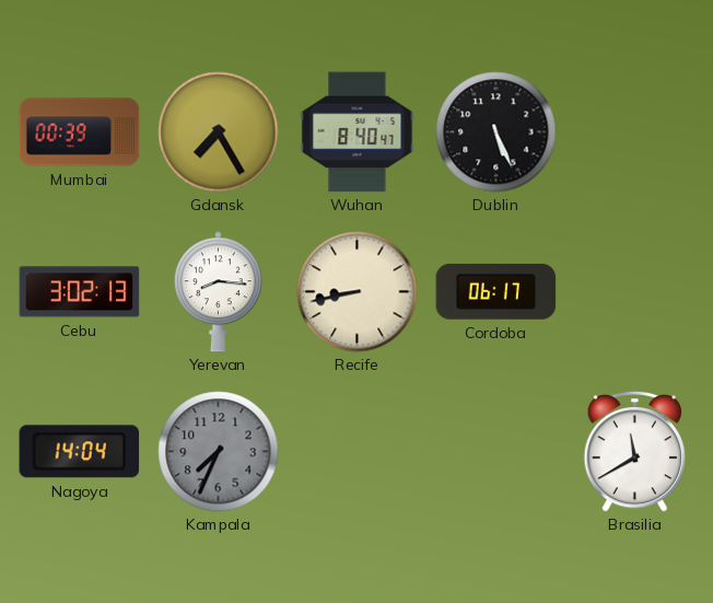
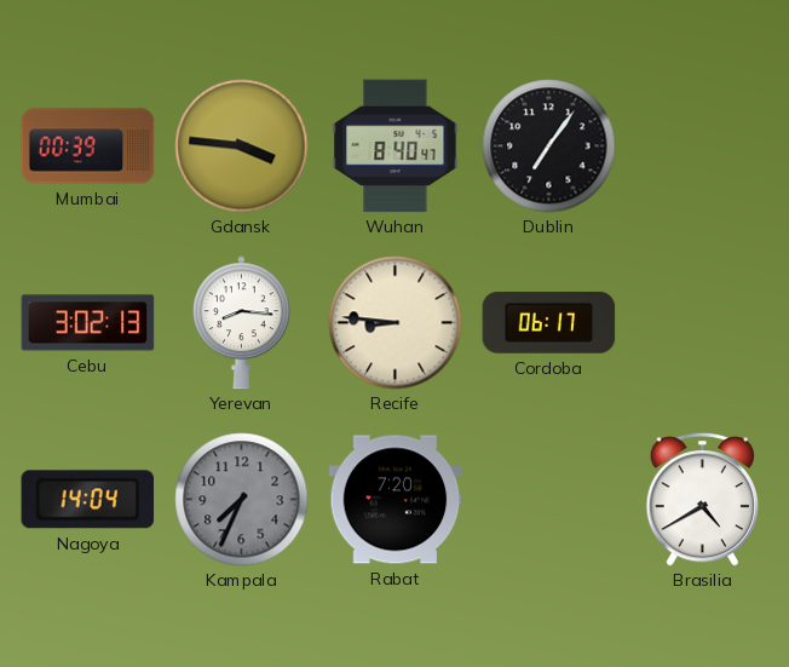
Gdansk: 7:25 -> 3:46
Dublin: 5:26 -> 7:06
Recife: 8:43 -> 8:46
Rabat: none -> 7:20
Brasilia: 11:40 -> 4:40
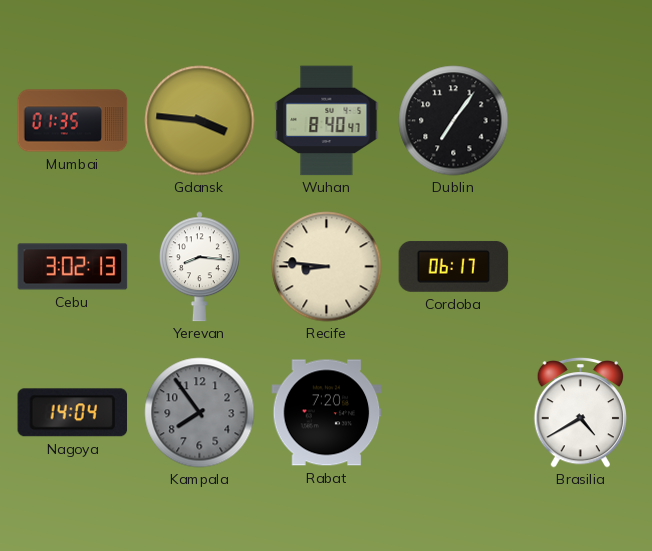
Mumbai: 00:39 -> 01:35
Kampala: 7:34 -> 7:54
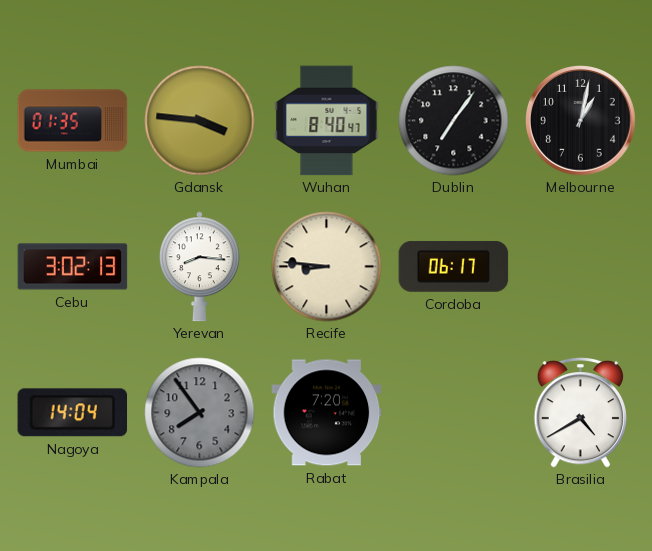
Melbourne: none -> 1:02
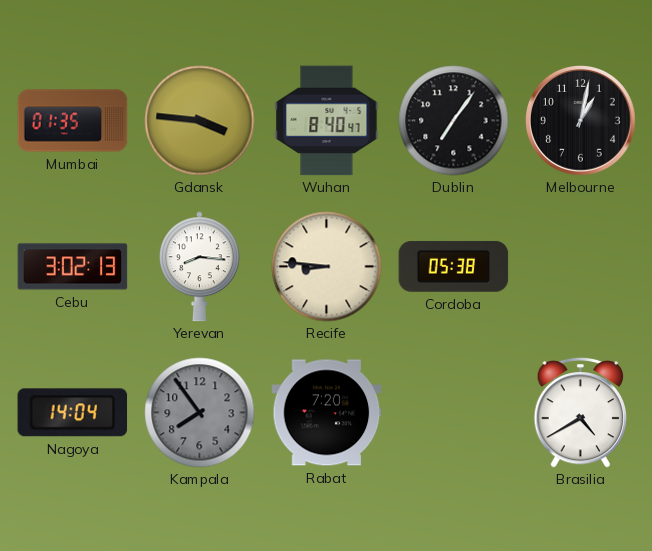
Cordoba: 06:17 -> 05:38
